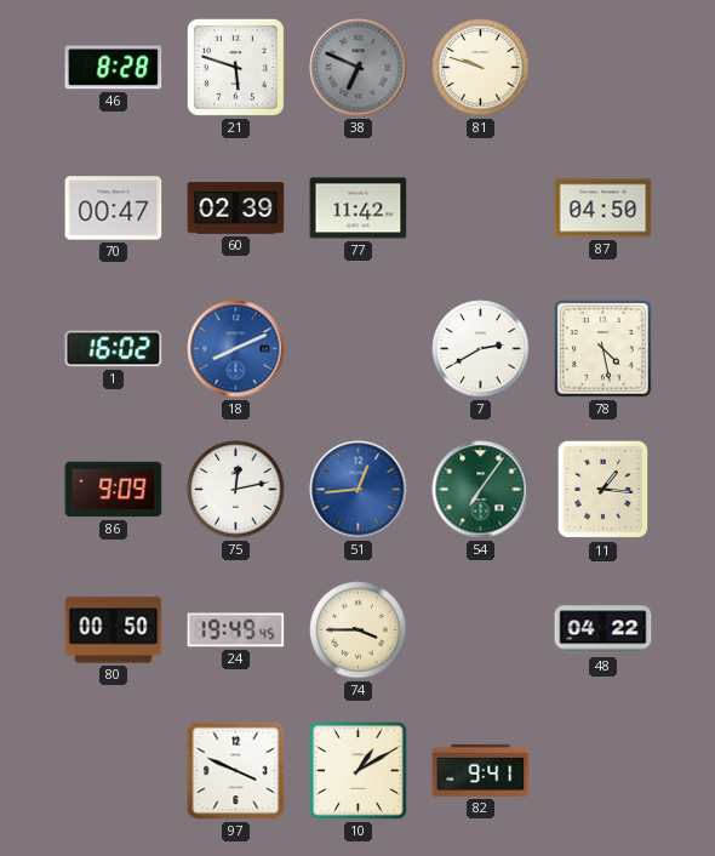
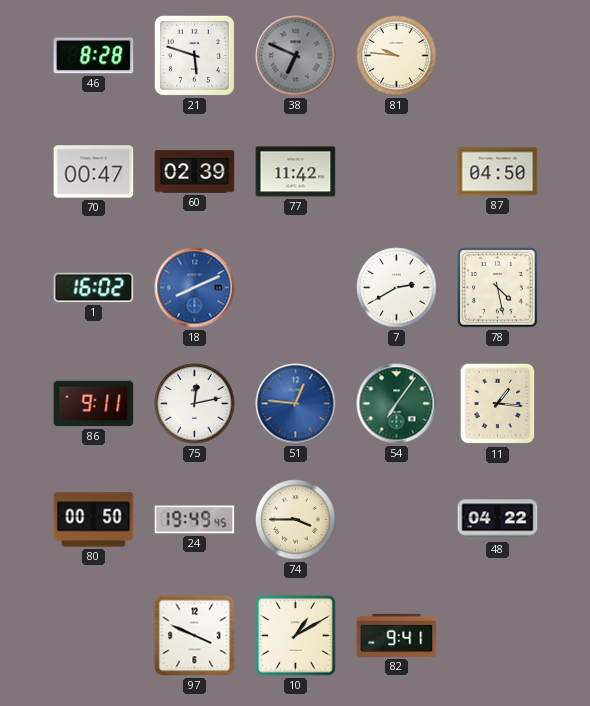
81: 9:48 -> 9:46
86: 9:09 -> 9:11
51: 12:44 -> 12:46
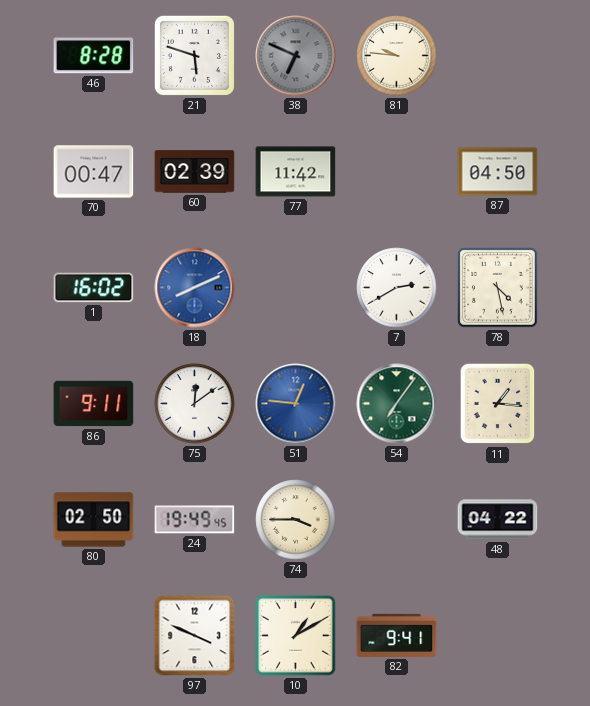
75: 12:13 -> 12:09
80: 00:50 -> 02:50
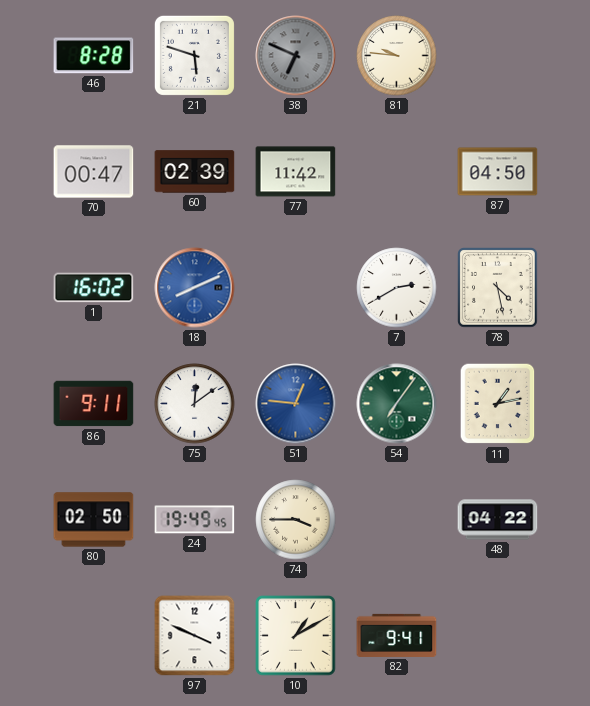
11: 1:16 -> 1:13
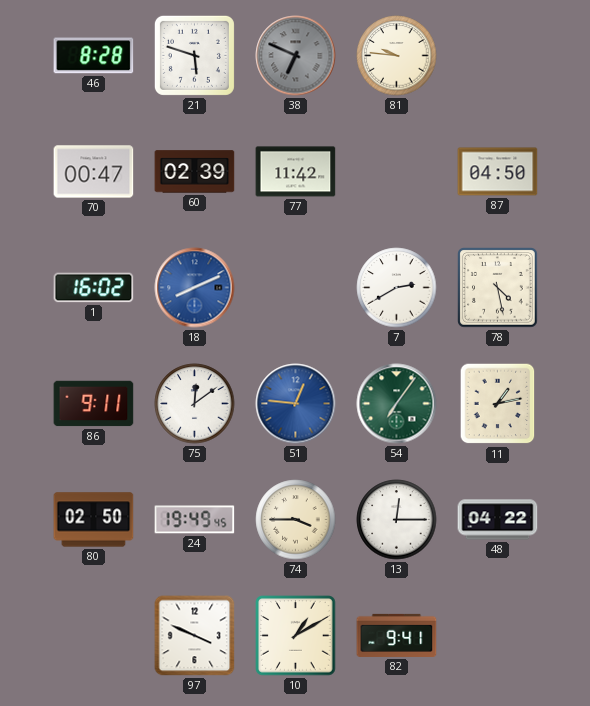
13: none -> 12:15
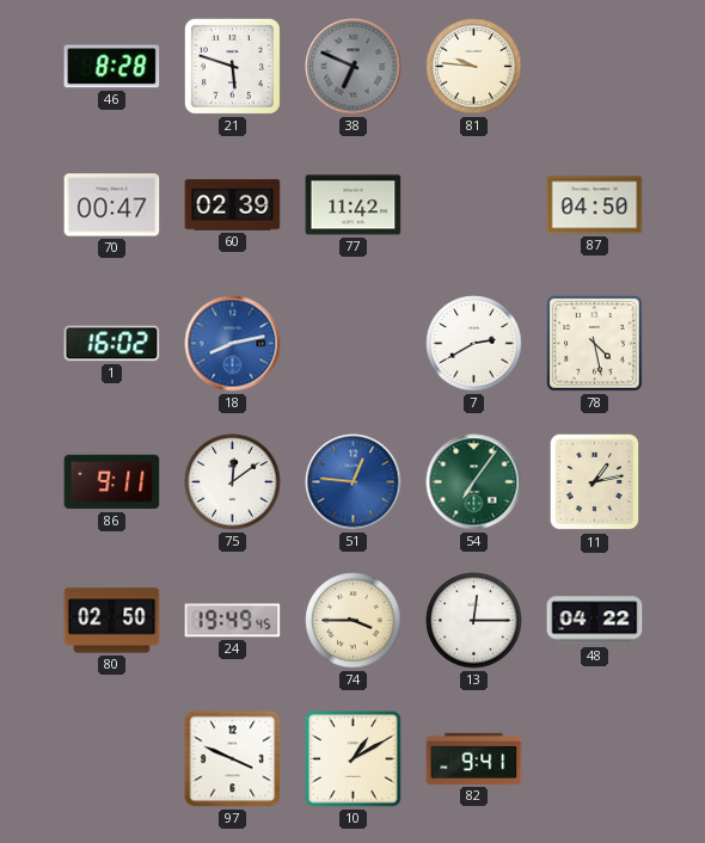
18: 8:11 -> 8:13
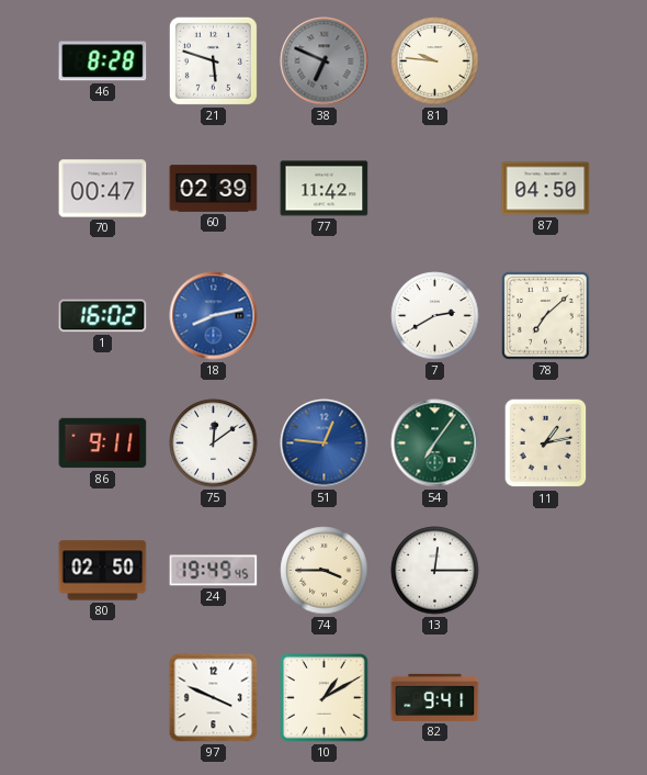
78: 4:28 -> 7:08
48: 04:22 -> none
